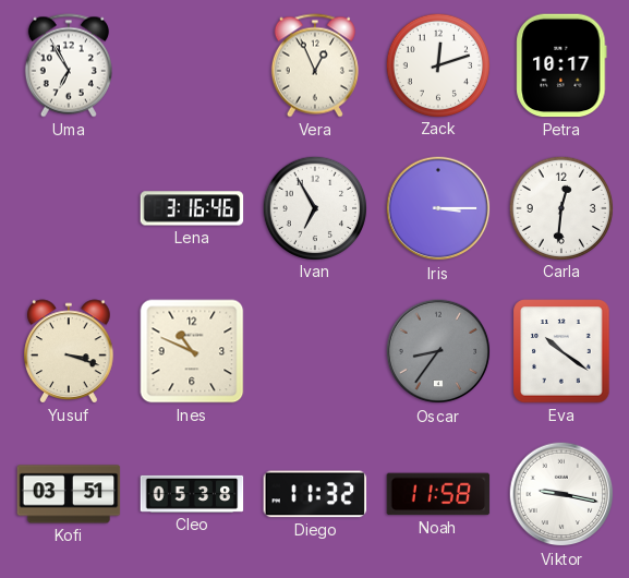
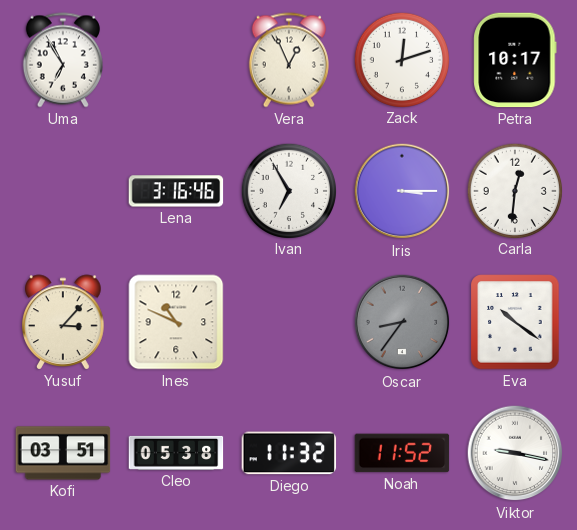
Yusuf: 3:18 -> 3:07
Noah: 11:58 -> 11:52
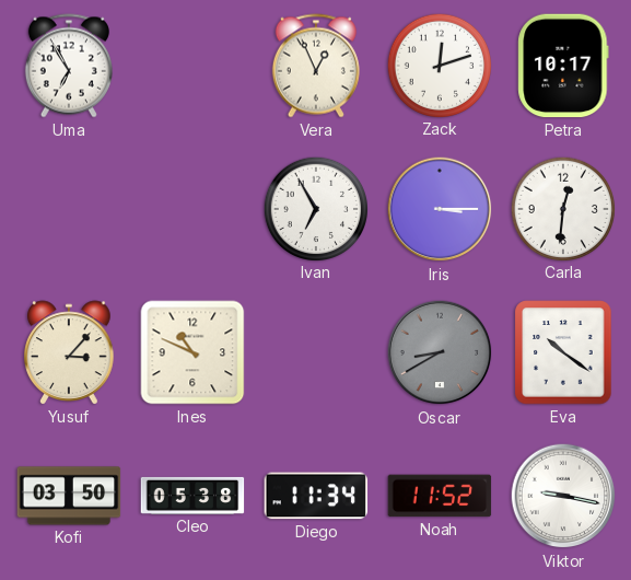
Lena: 3:16 -> none
Oscar: 8:36 -> 8:40
Kofi: 03:51 -> 03:50
Diego: 11:32 -> 11:34
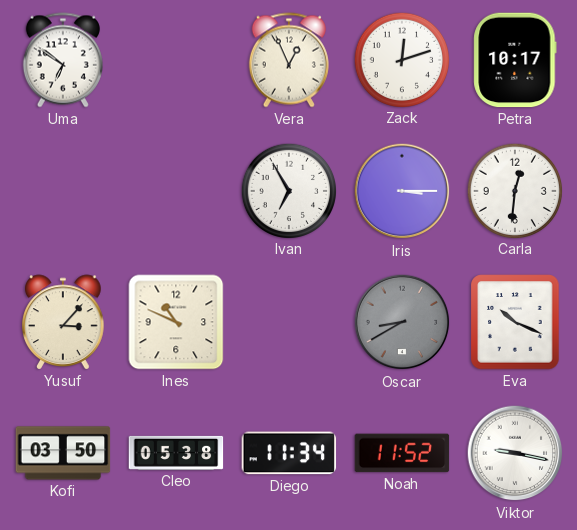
Uma: 6:55 -> 6:51
Eva: 10:21 -> 10:19
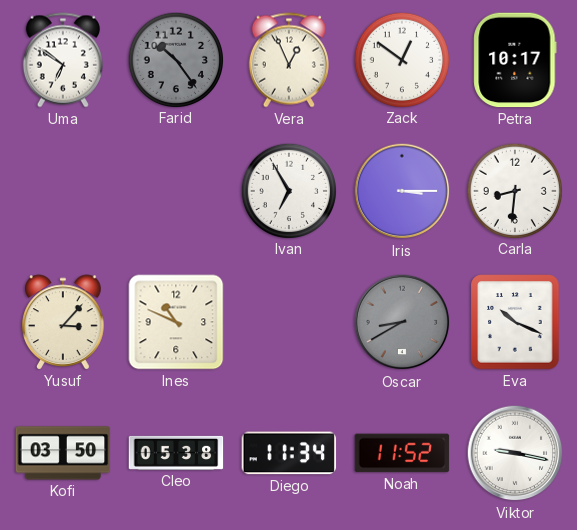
Farid: none -> 10:24
Zack: 12:12 -> 12:51
Carla: 12:31 -> 8:31
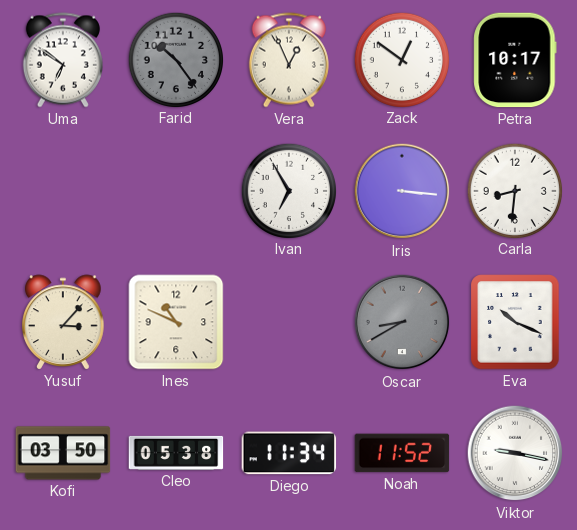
Iris: 3:15 -> 3:16
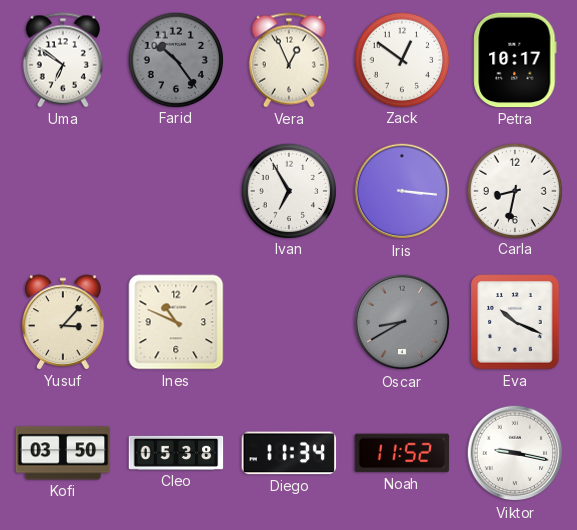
Carla: 8:31 -> 8:32
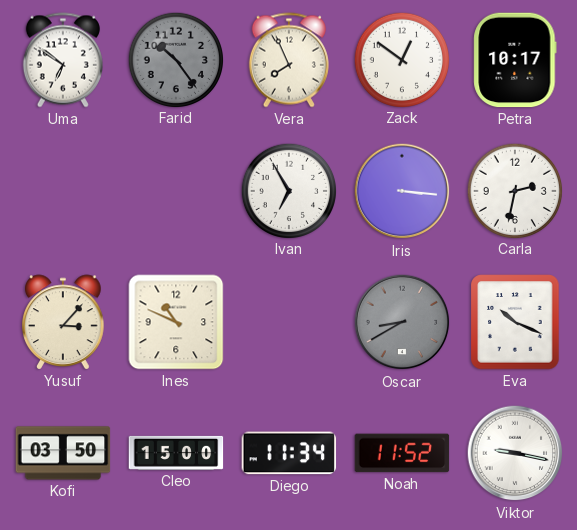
Vera: 12:56 -> 7:56
Carla: 8:32 -> 2:32
Cleo: 05:38 -> 15:00
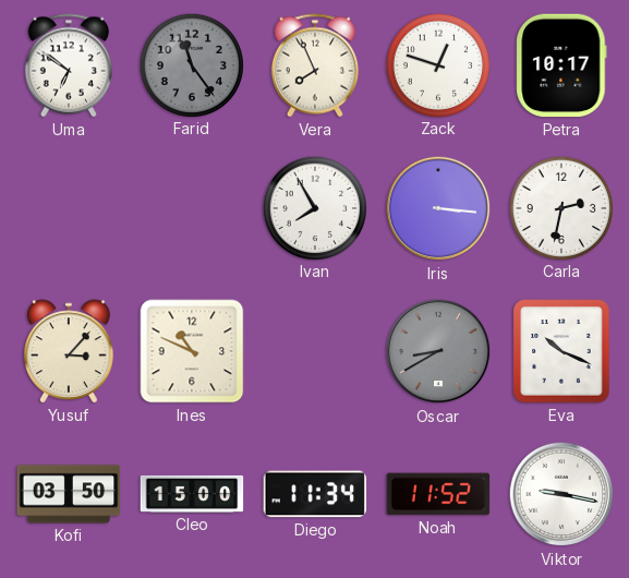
Farid: 10:24 -> 11:24
Zack: 12:51 -> 12:48
Ivan: 6:55 -> 7:55
